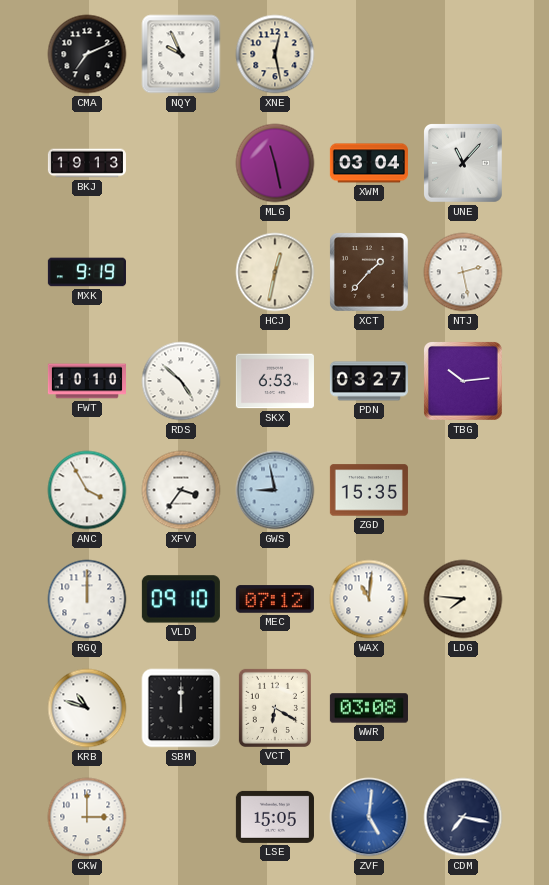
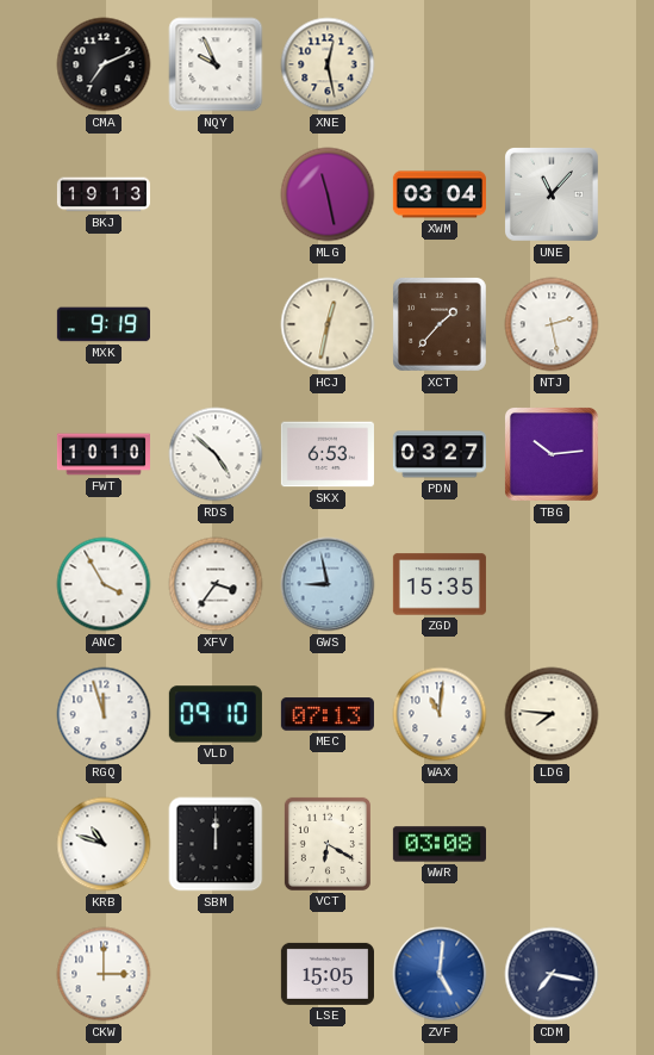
RGQ: 12:00 -> 11:57
MEC: 07:12 -> 07:13
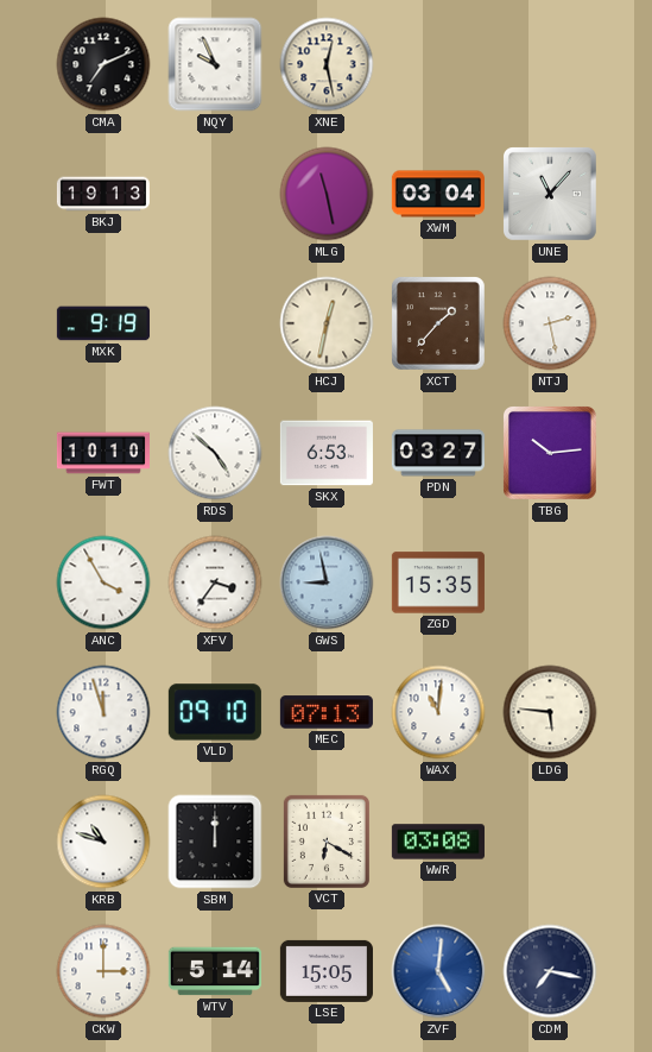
LDG: 7:46 -> 5:46
WTV: none -> 5:14
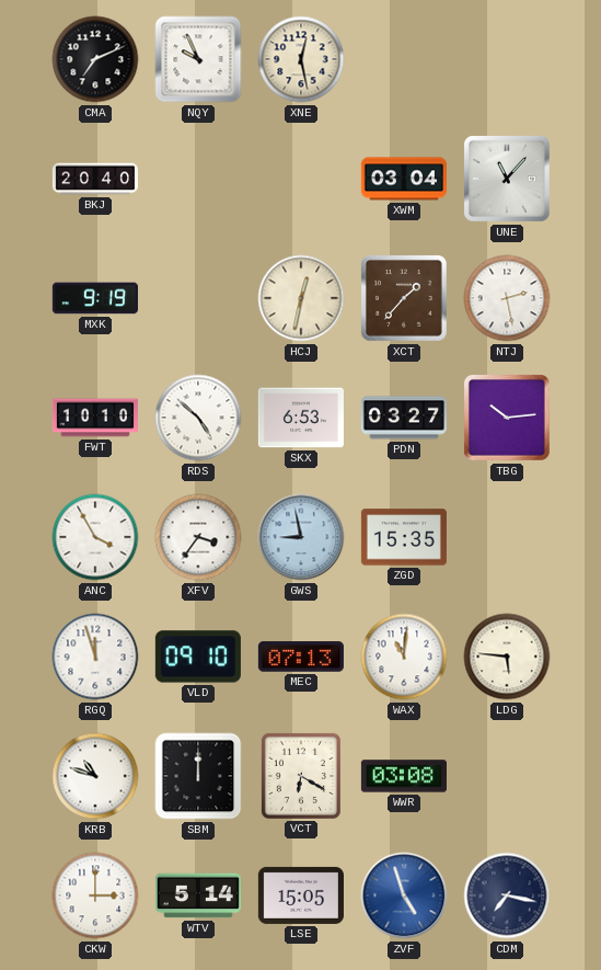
BKJ: 19:13 -> 20:40
MLG: 11:28 -> none
ZVF: 5:01 -> 4:57
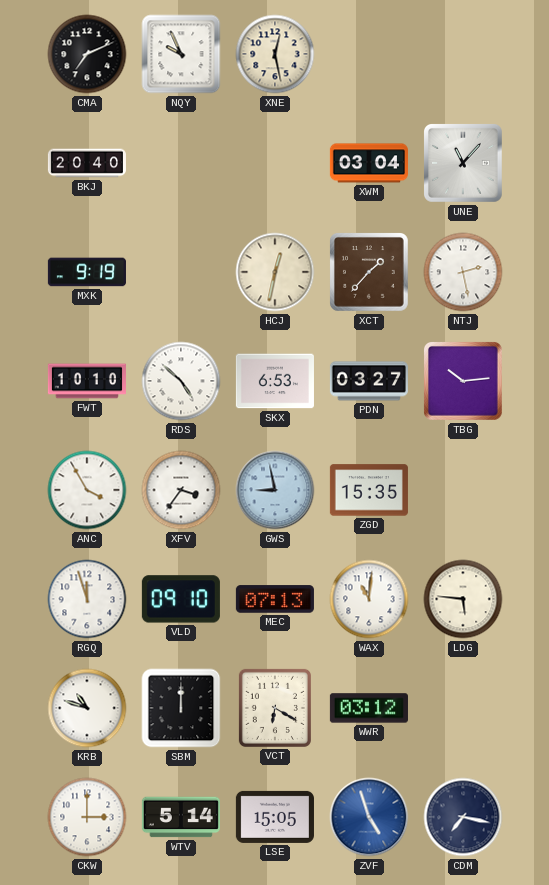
WWR: 03:08 -> 03:12
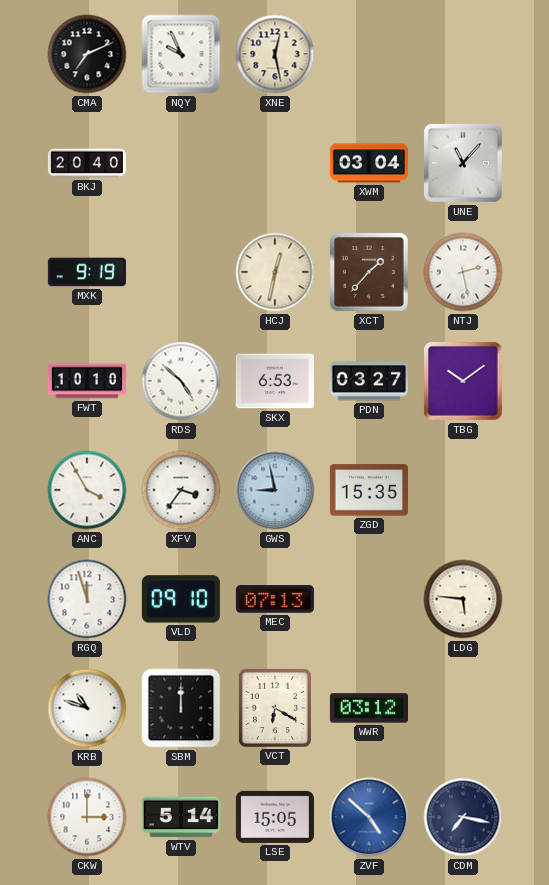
TBG: 10:14 -> 10:09
WAX: 11:01 -> none
ZVF: 4:57 -> 4:52
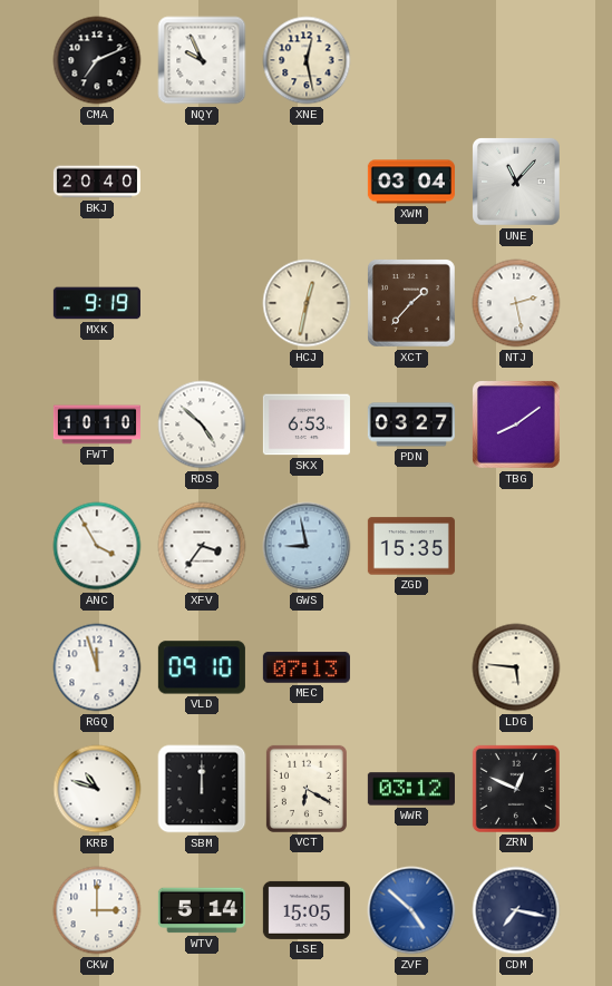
TBG: 10:09 -> 8:09
ZRN: none -> 12:49
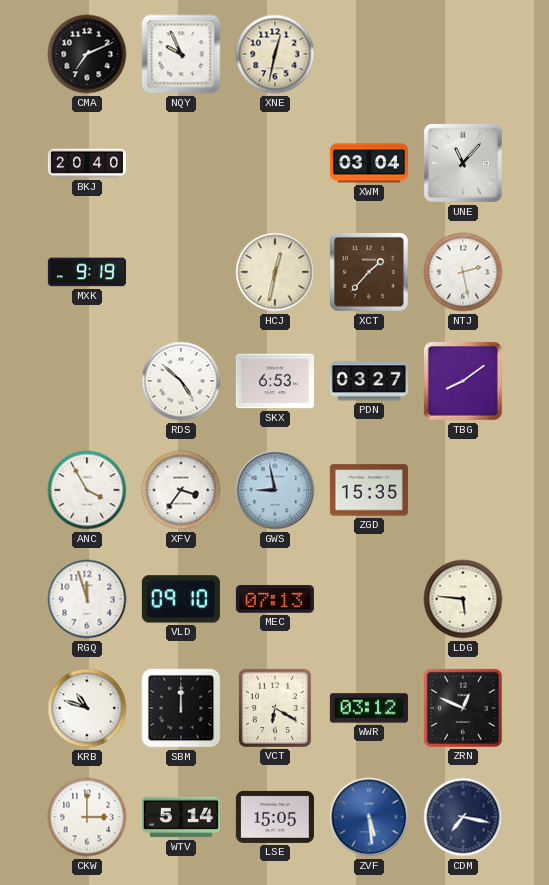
XNE: 12:28 -> 12:32
FWT: 10:10 -> none
ZVF: 4:52 -> 5:29
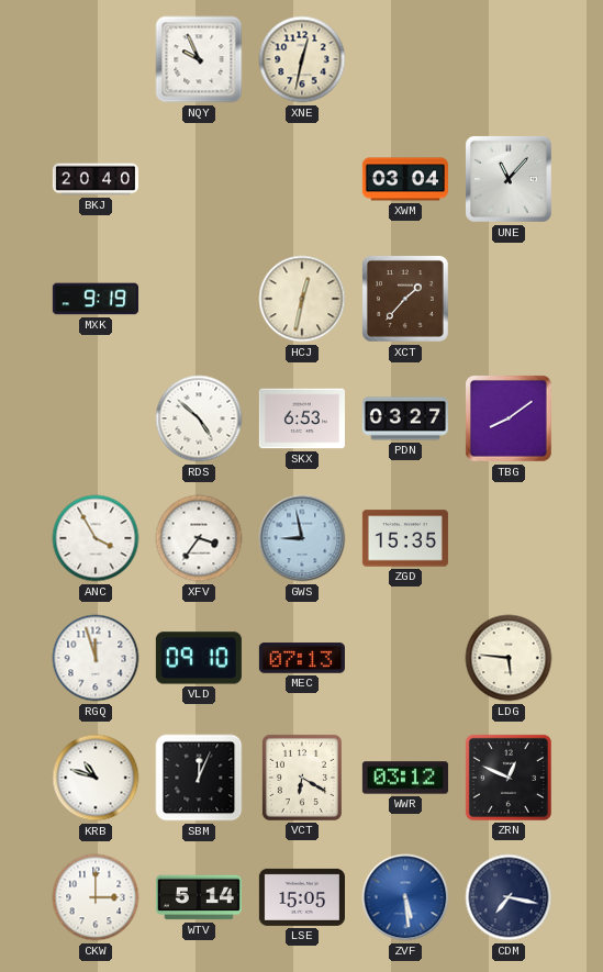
CMA: 7:11 -> none
NTJ: 2:28 -> none
SBM: 12:00 -> 12:04
